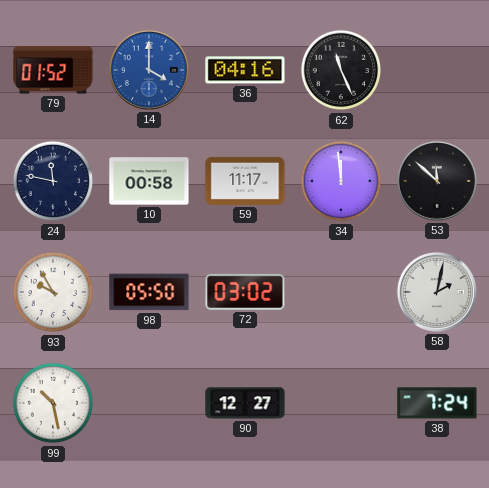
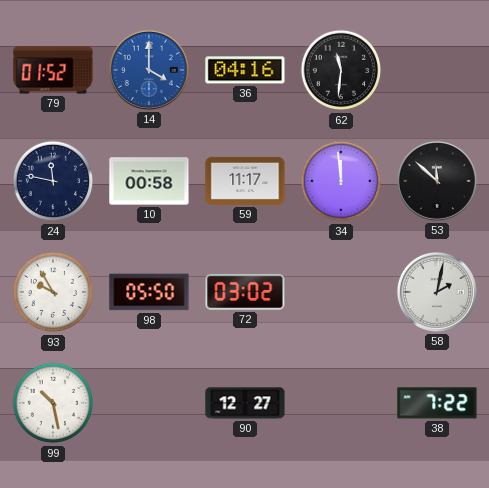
62: 11:26 -> 11:31
38: 7:24 -> 7:22
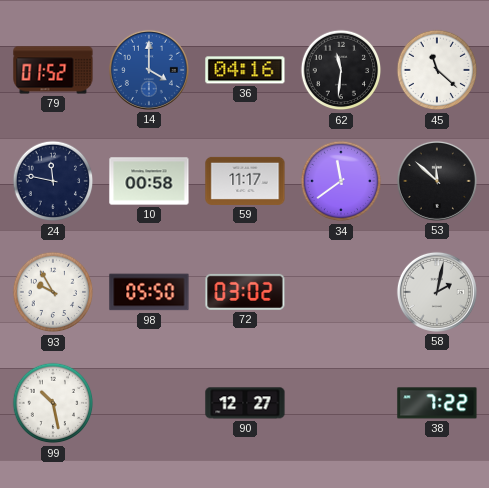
45: none -> 11:22
34: 11:59 -> 11:39
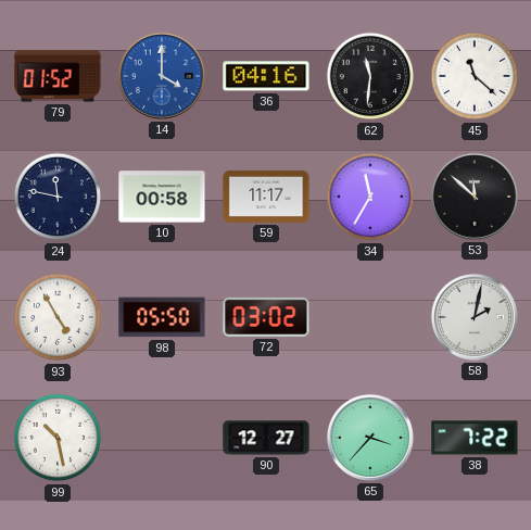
34: 11:39 -> 11:35
93: 9:55 -> 4:55
65: none -> 3:37
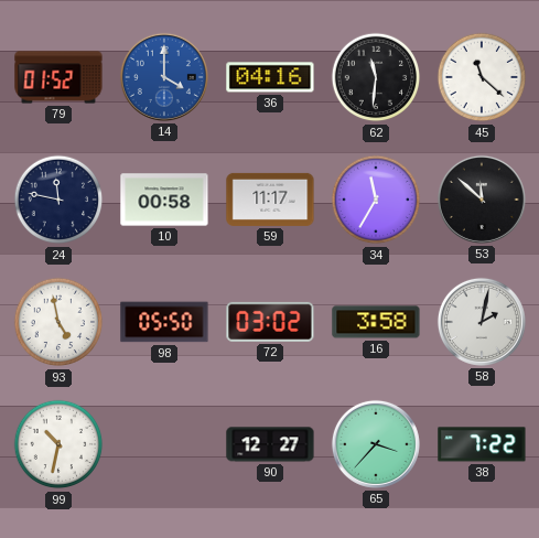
93: 4:55 -> 4:58
16: none -> 3:58
99: 10:28 -> 10:32
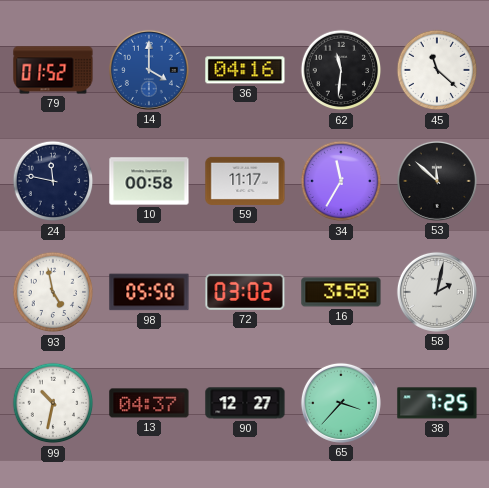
13: none -> 04:37
38: 7:22 -> 7:25
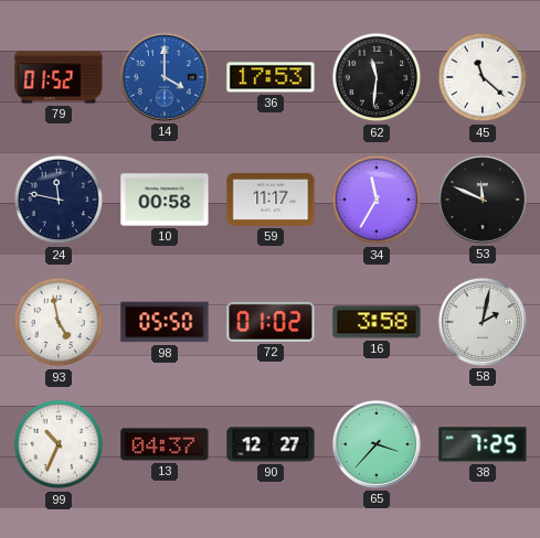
36: 04:16 -> 17:53
53: 11:52 -> 11:49
72: 03:02 -> 01:02
99: 10:32 -> 10:34
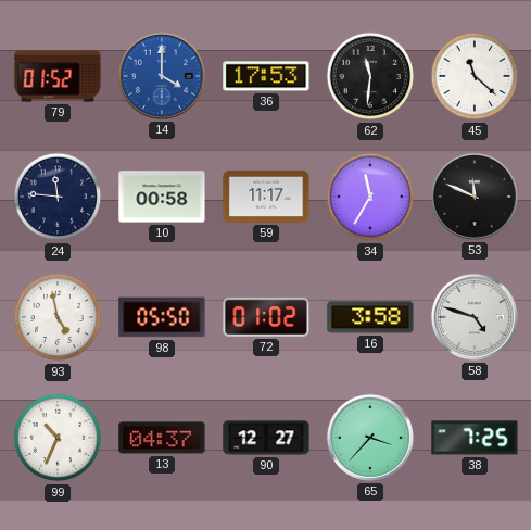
24: 11:47 -> 11:46
58: 2:02 -> 4:48
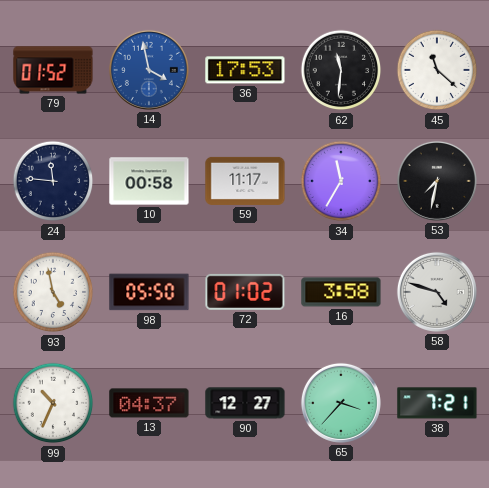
14: 4:00 -> 3:58
53: 11:49 -> 7:32
38: 7:25 -> 7:21
